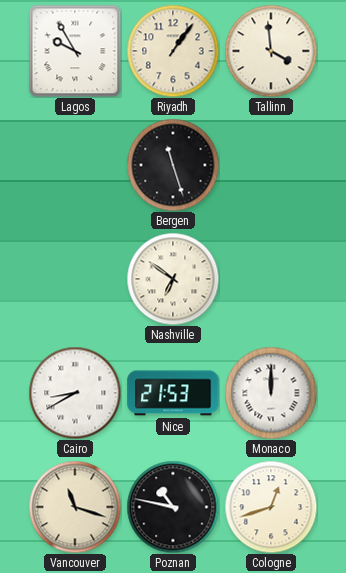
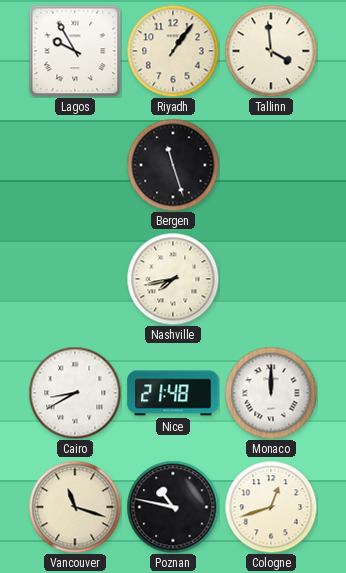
Nashville: 6:51 -> 7:43
Nice: 21:53 -> 21:48
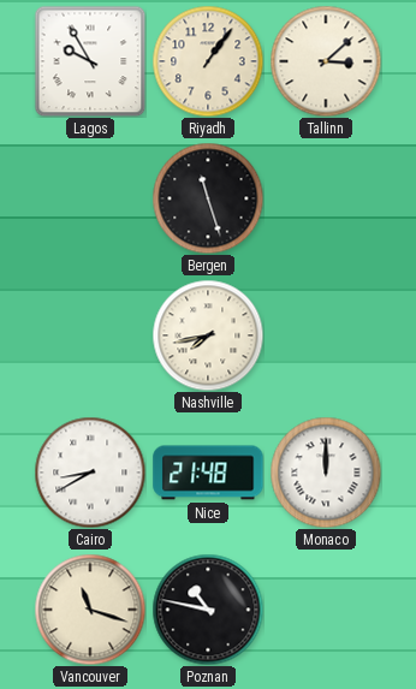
Tallinn: 3:59 -> 3:08
Cologne: 12:42 -> none
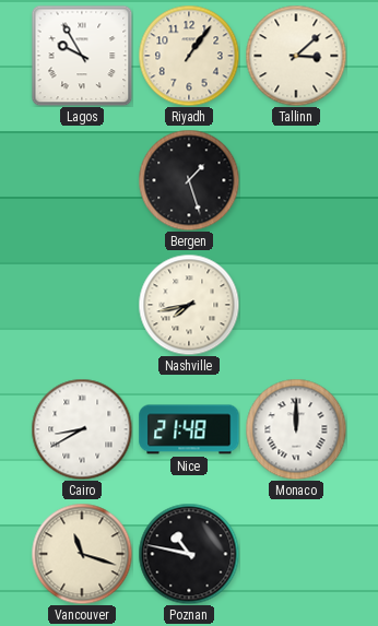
Bergen: 11:27 -> 1:27
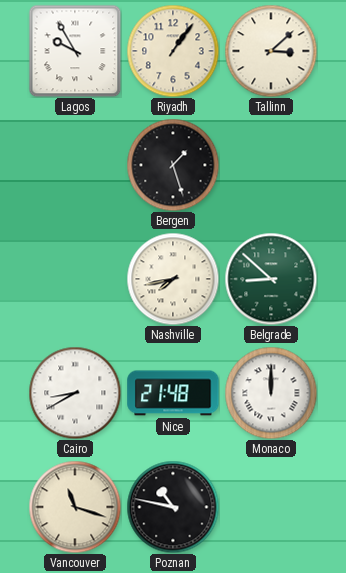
Belgrade: none -> 8:52
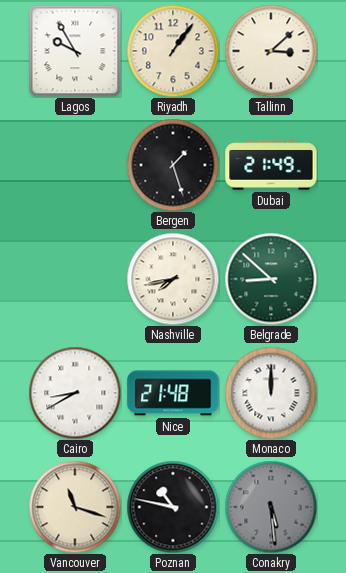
Dubai: none -> 21:49
Conakry: none -> 5:29
